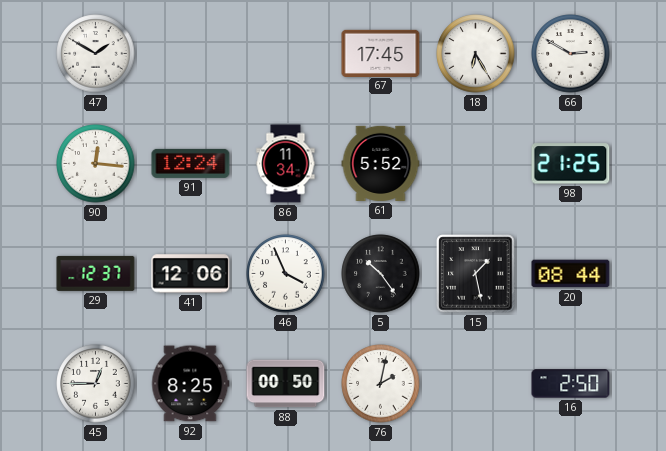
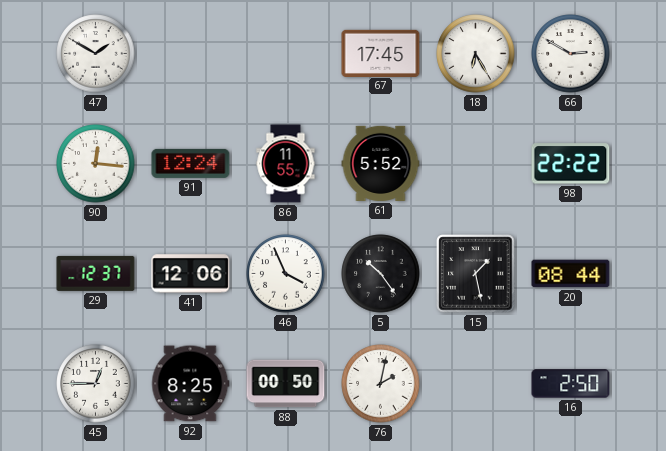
86: 11:34 -> 11:55
98: 21:25 -> 22:22
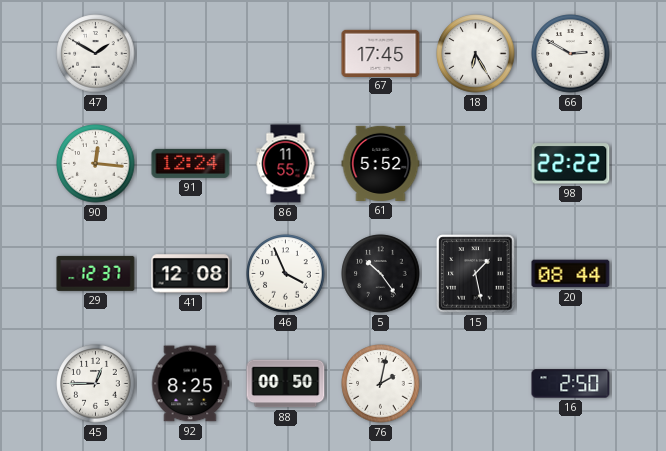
41: 12:06 -> 12:08
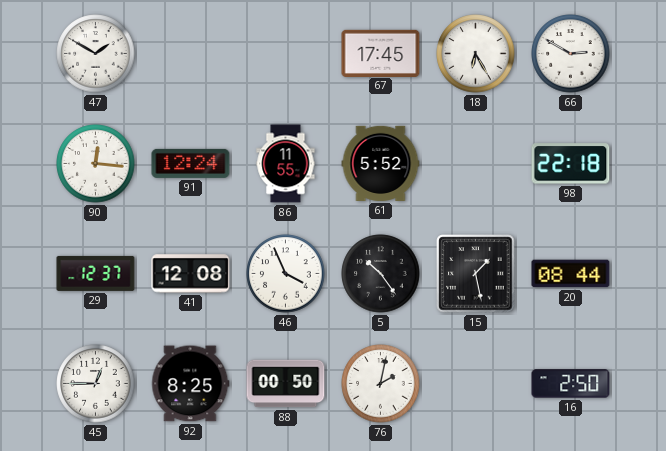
98: 22:22 -> 22:18
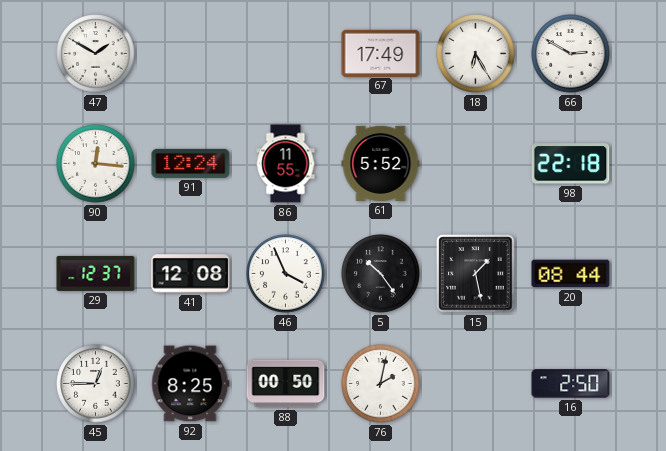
67: 17:45 -> 17:49
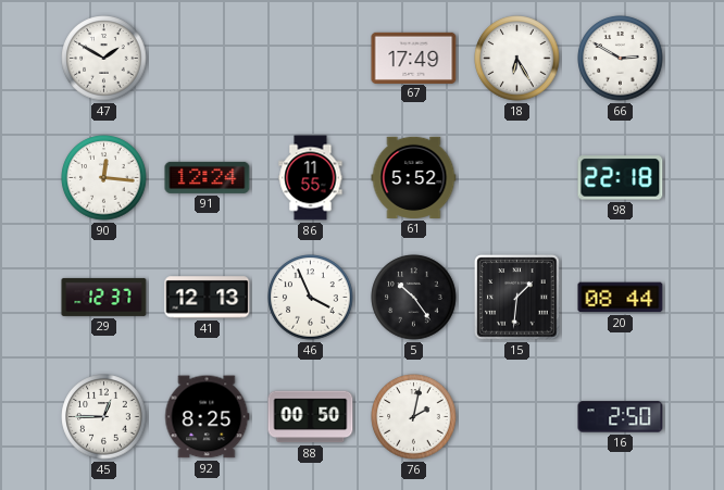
41: 12:08 -> 12:13
15: 1:28 -> 1:31
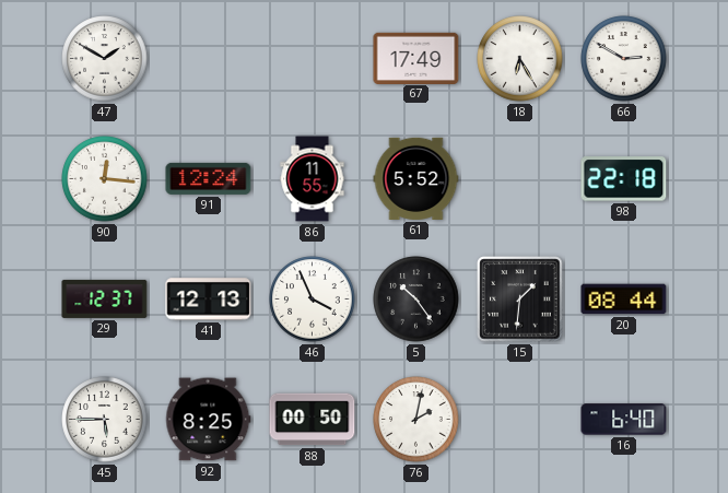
45: 12:45 -> 5:45
16: 2:50 -> 6:40
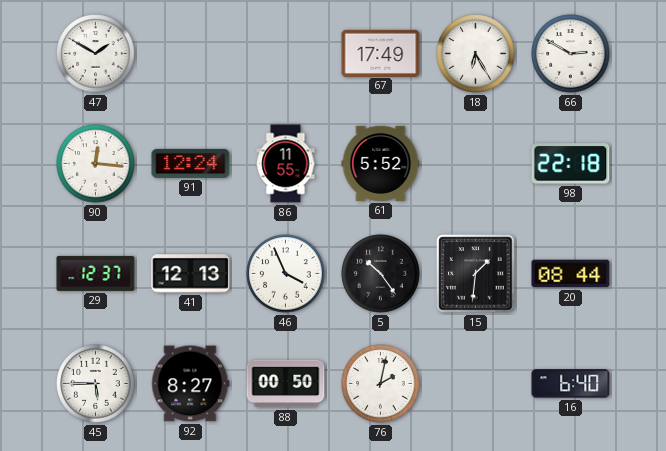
92: 8:25 -> 8:27
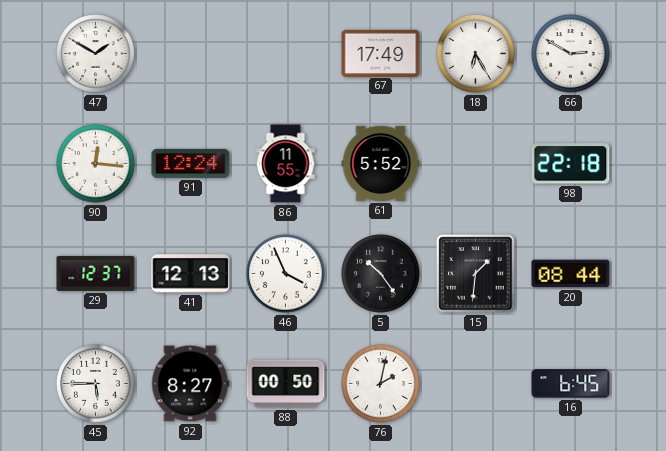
16: 6:40 -> 6:45
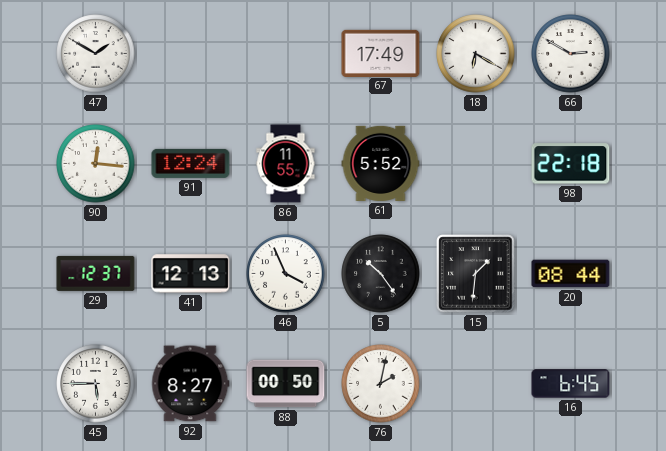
18: 6:25 -> 6:20
